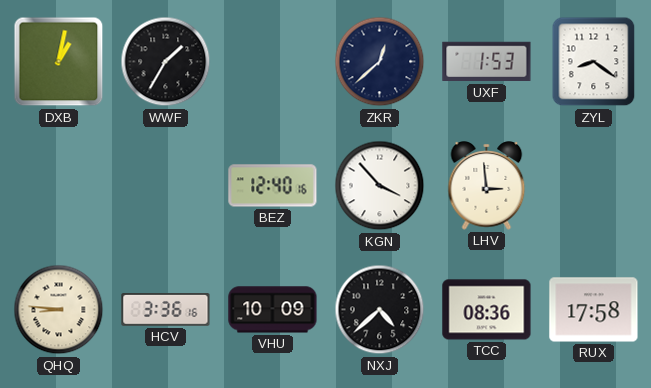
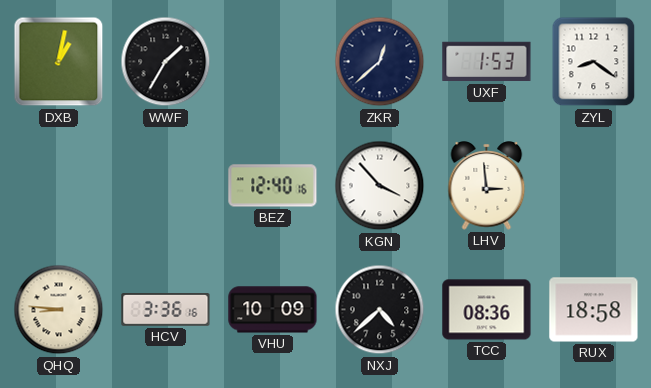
RUX: 17:58 -> 18:58
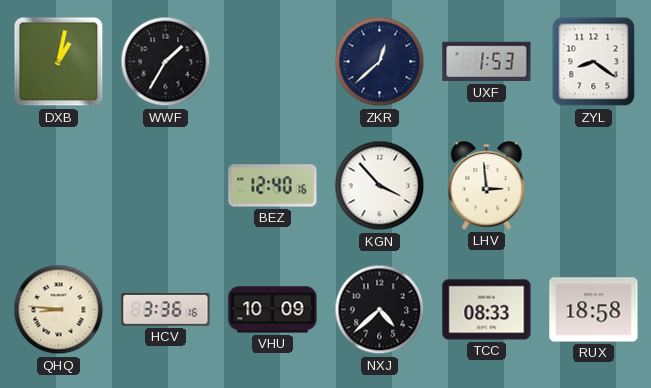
TCC: 08:36 -> 08:33
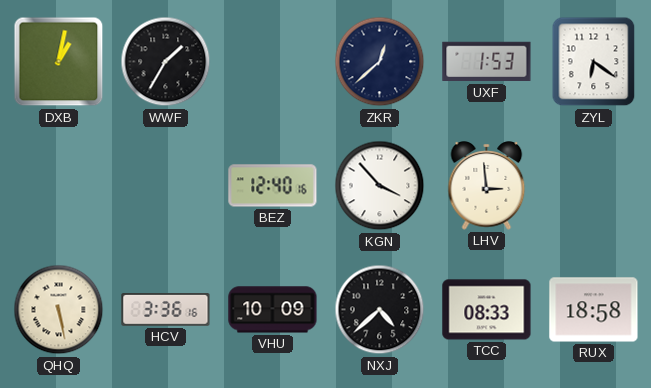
ZYL: 8:21 -> 6:21
QHQ: 8:46 -> 5:28
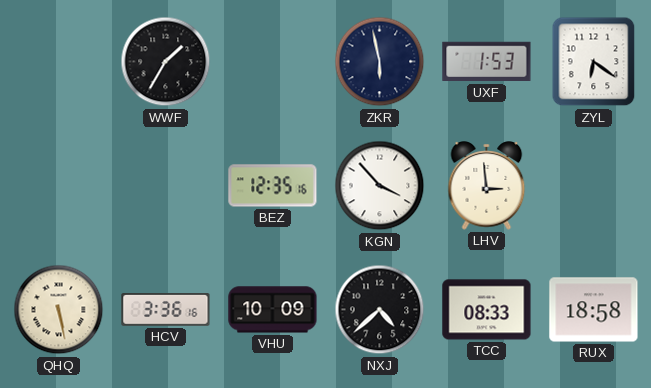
DXB: 1:02 -> none
ZKR: 12:38 -> 5:58
BEZ: 12:40 -> 12:35
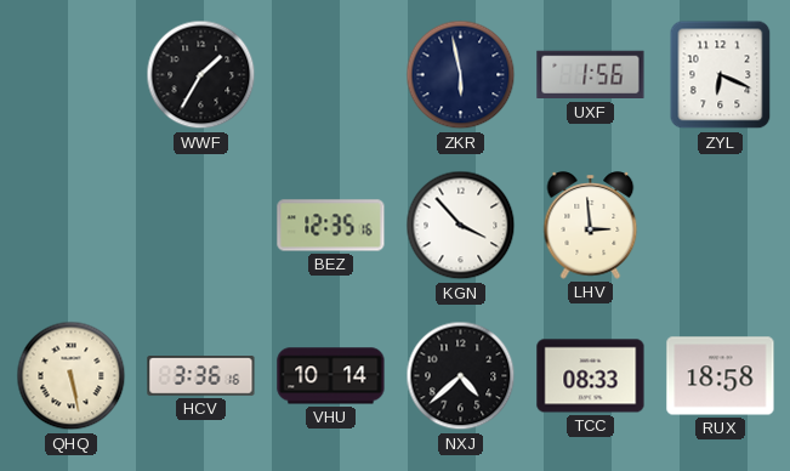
UXF: 1:53 -> 1:56
ZYL: 6:21 -> 6:19
VHU: 10:09 -> 10:14
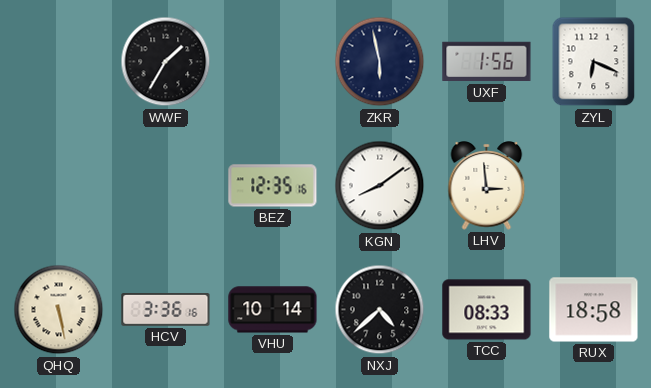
KGN: 3:53 -> 8:09
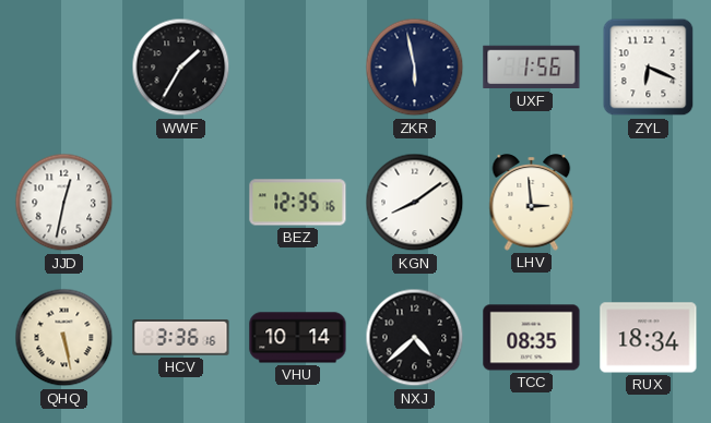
JJD: none -> 12:32
TCC: 08:33 -> 08:35
RUX: 18:58 -> 18:34
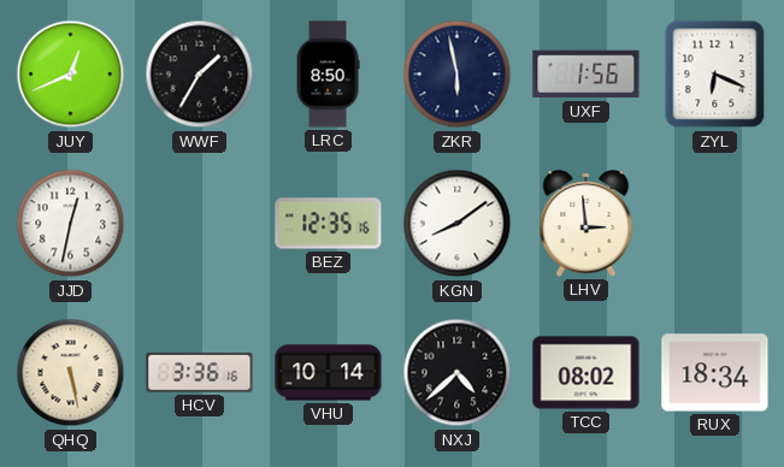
JUY: none -> 12:41
LRC: none -> 8:50
TCC: 08:35 -> 08:02
